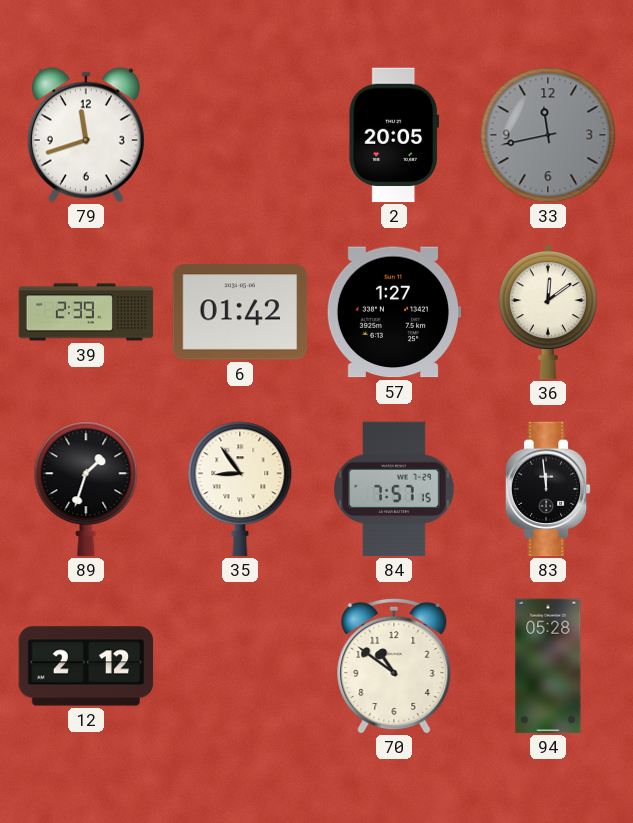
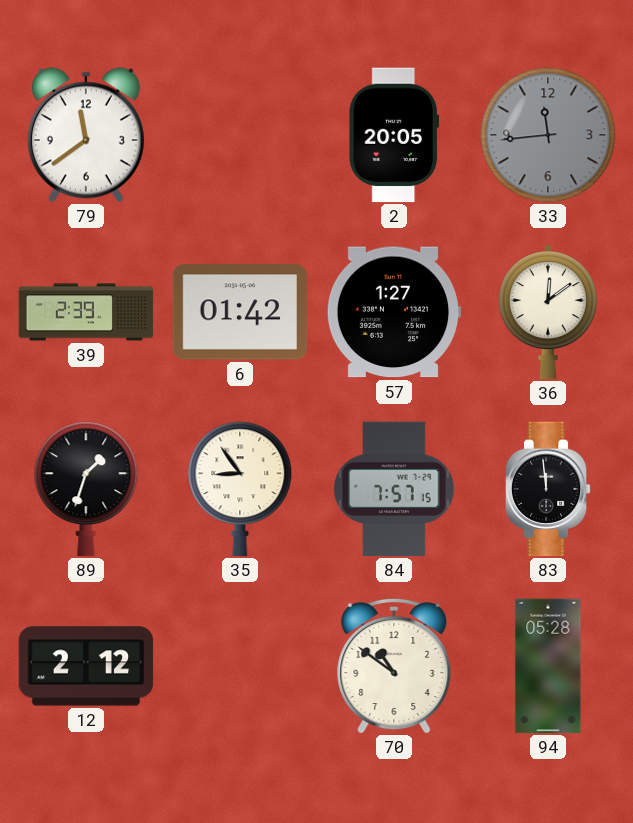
79: 11:42 -> 11:39
33: 11:43 -> 11:44
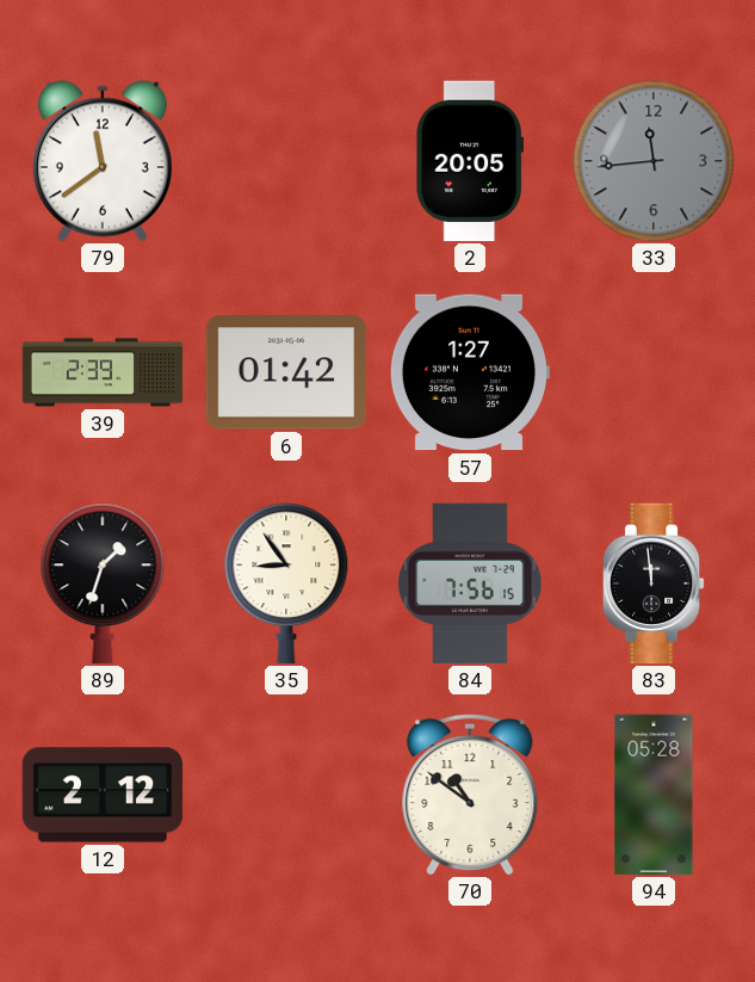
36: 12:09 -> none
84: 7:57 -> 7:56
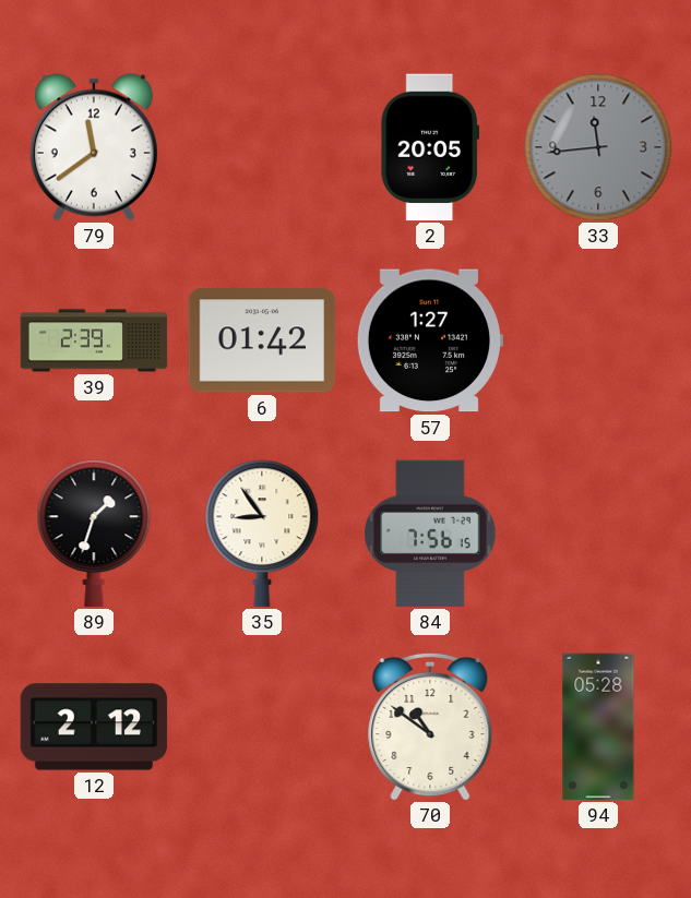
83: 11:59 -> none
